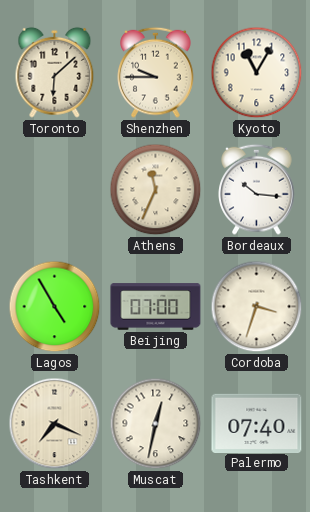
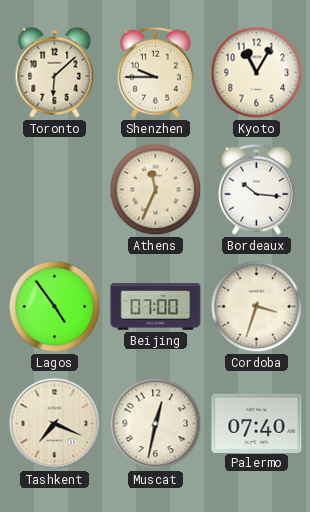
Lagos: 4:55 -> 4:54
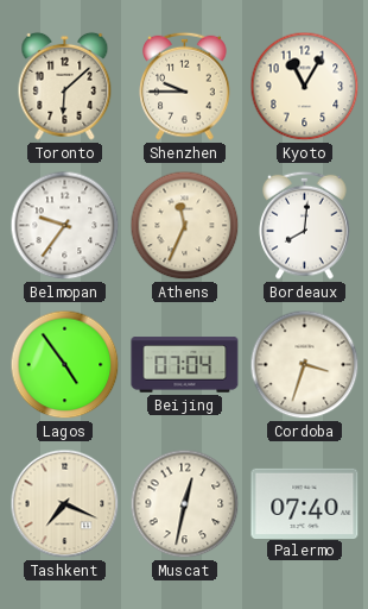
Belmopan: none -> 9:36
Bordeaux: 10:16 -> 8:01
Beijing: 07:00 -> 07:04
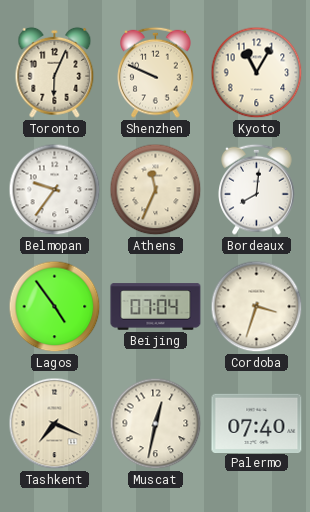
Toronto: 6:08 -> 6:04
Shenzhen: 9:45 -> 9:49
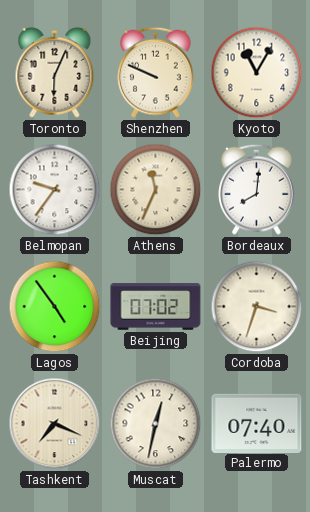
Beijing: 07:04 -> 07:02
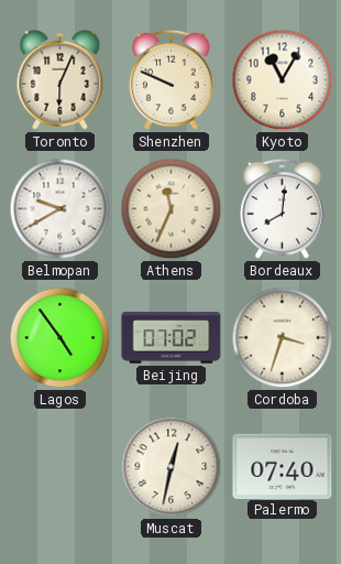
Belmopan: 9:36 -> 9:40
Tashkent: 7:19 -> none
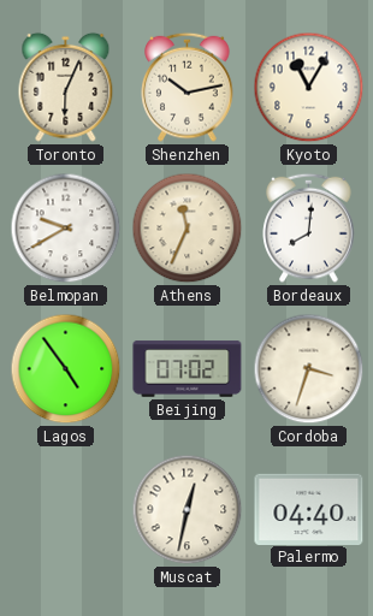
Shenzhen: 9:49 -> 10:13
Palermo: 07:40 -> 04:40
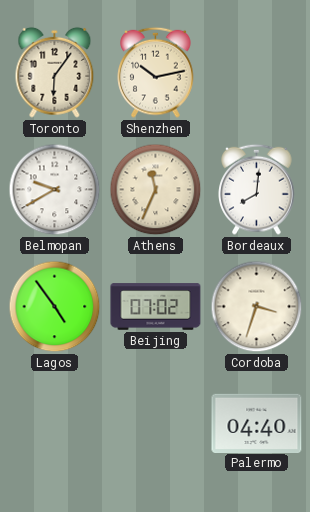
Toronto: 6:04 -> 6:06
Kyoto: 11:05 -> none
Muscat: 12:32 -> none
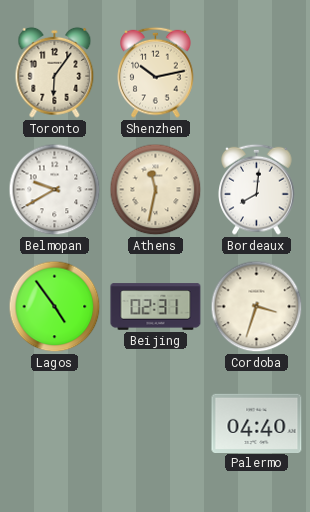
Athens: 11:34 -> 11:32
Beijing: 07:02 -> 02:31
